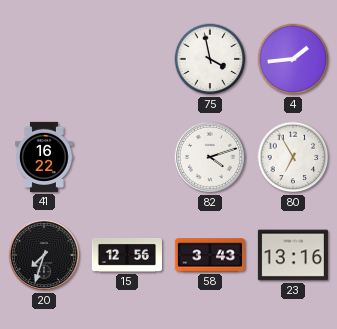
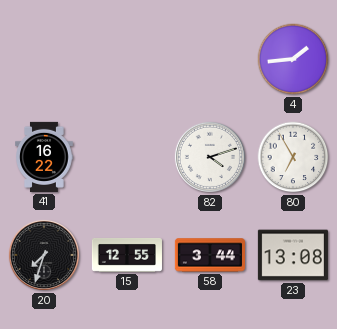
75: 3:58 -> none
15: 12:56 -> 12:55
58: 3:43 -> 3:44
23: 13:16 -> 13:08
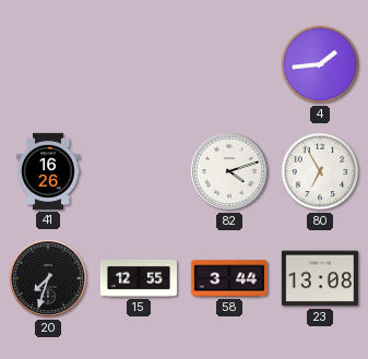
41: 16:22 -> 16:26
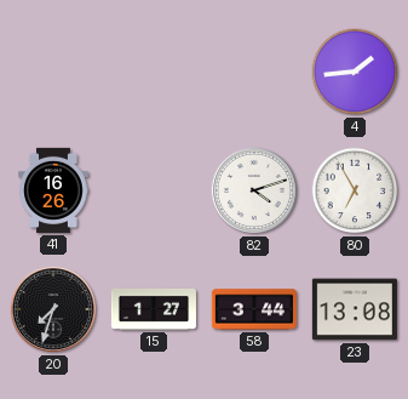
15: 12:55 -> 1:27
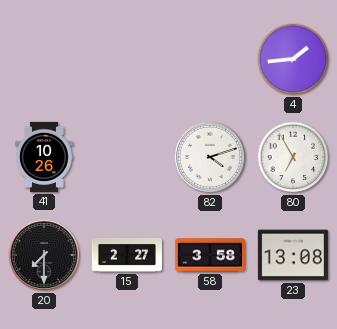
41: 16:26 -> 10:26
20: 7:33 -> 7:30
15: 1:27 -> 2:27
58: 3:44 -> 3:58
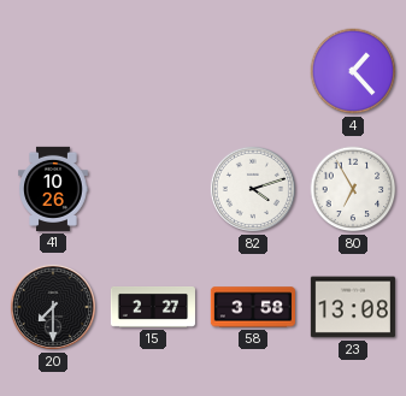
4: 1:44 -> 1:23
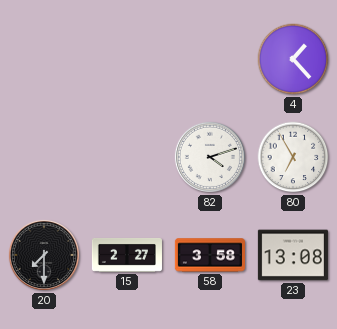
41: 10:26 -> none
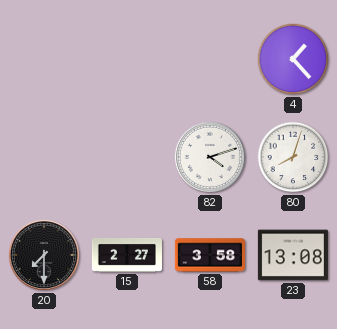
80: 6:55 -> 8:03
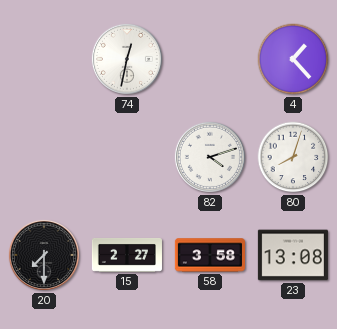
74: none -> 12:32
